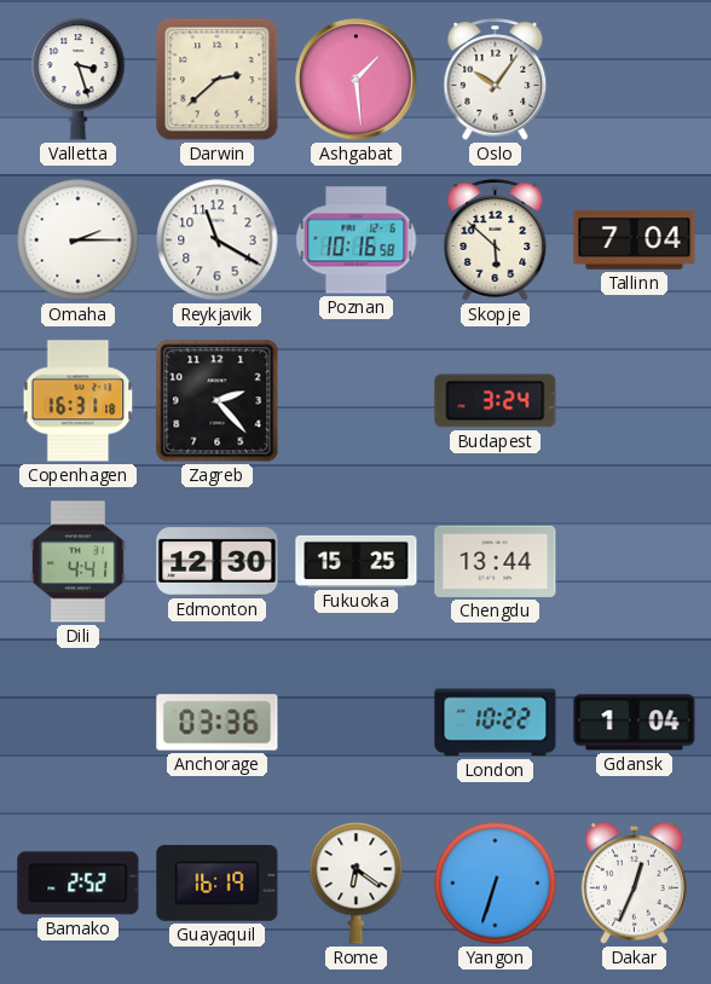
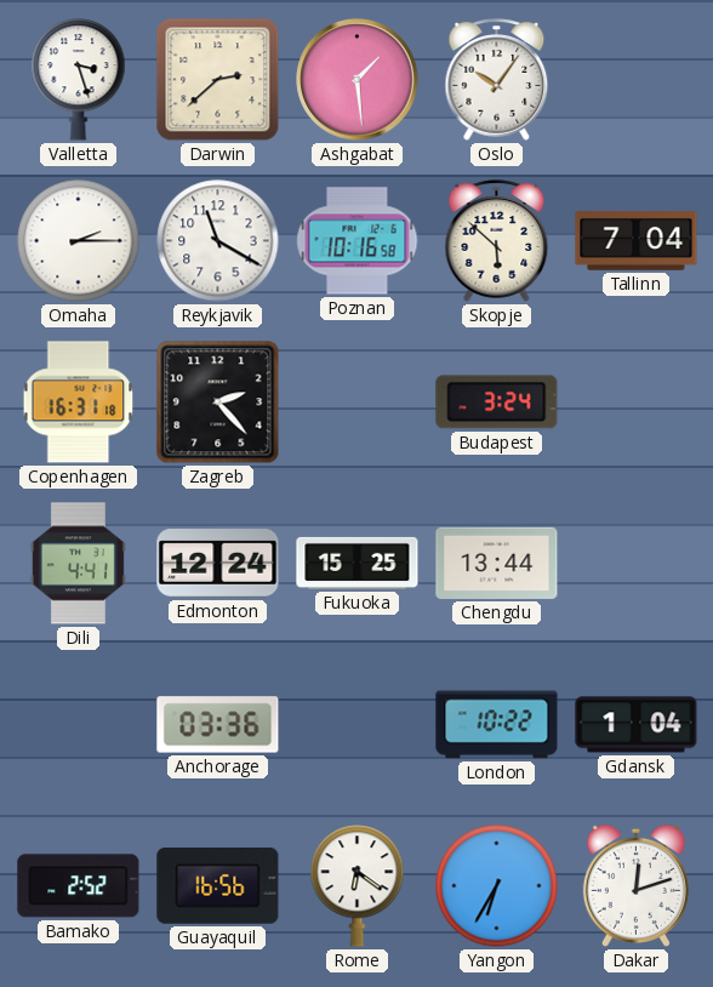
Edmonton: 12:30 -> 12:24
Guayaquil: 16:19 -> 16:56
Yangon: 6:33 -> 6:35
Dakar: 12:34 -> 12:12
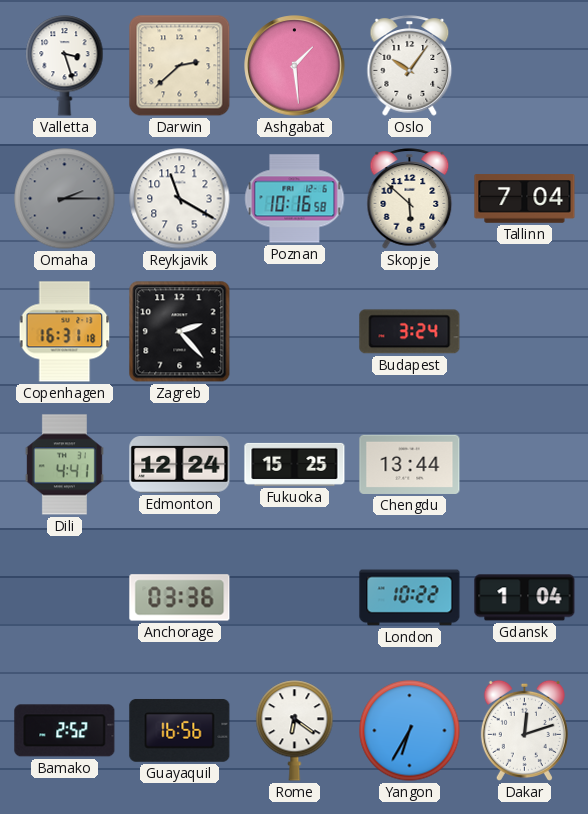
Omaha dial: white -> grey
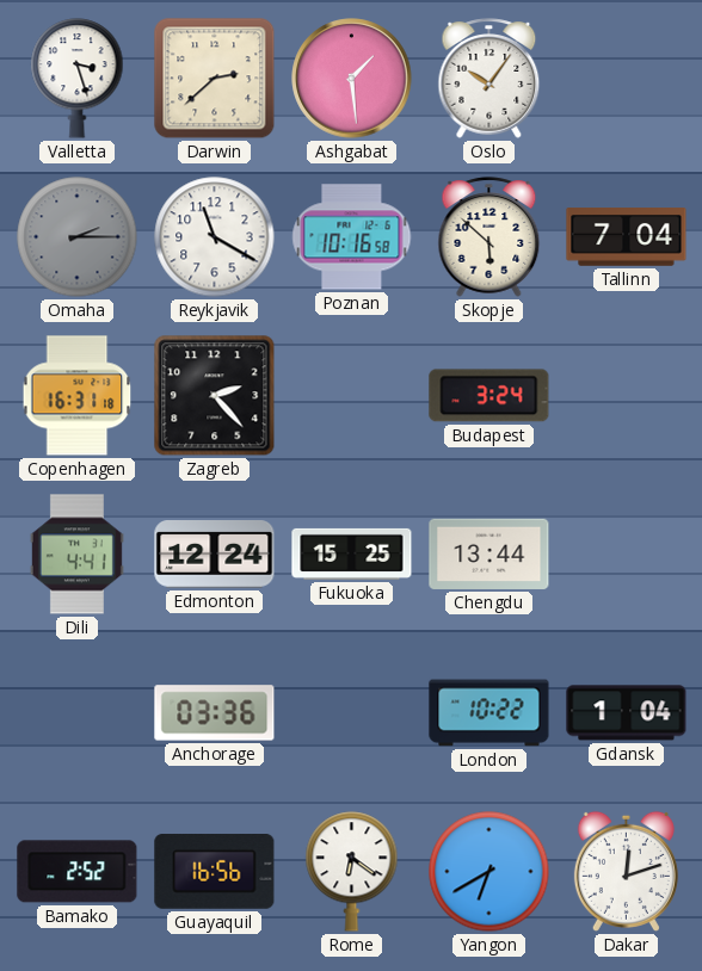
Yangon: 6:35 -> 6:40
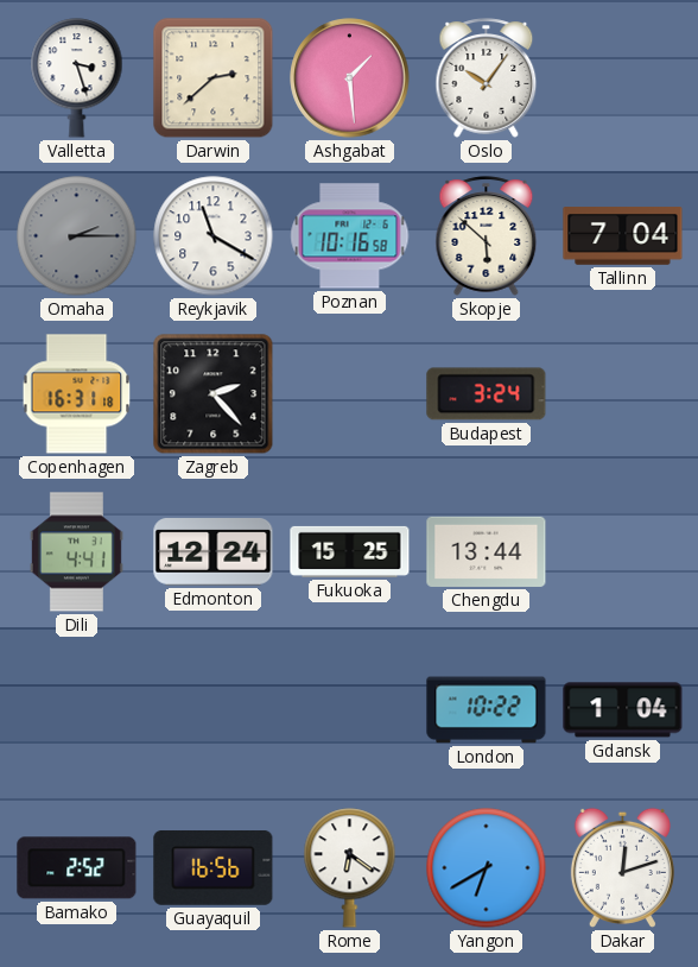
Anchorage: 03:36 -> none
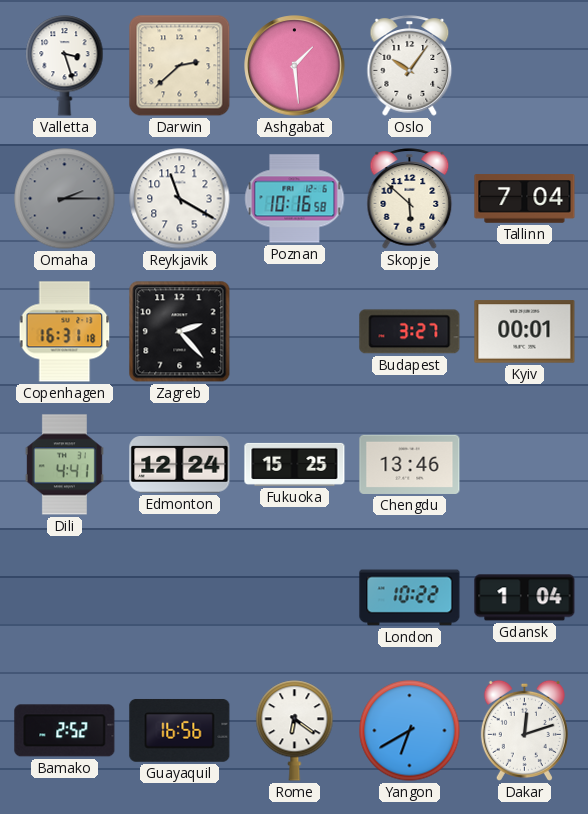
Budapest: 3:24 -> 3:27
Kyiv: none -> 00:01
Chengdu: 13:44 -> 13:46
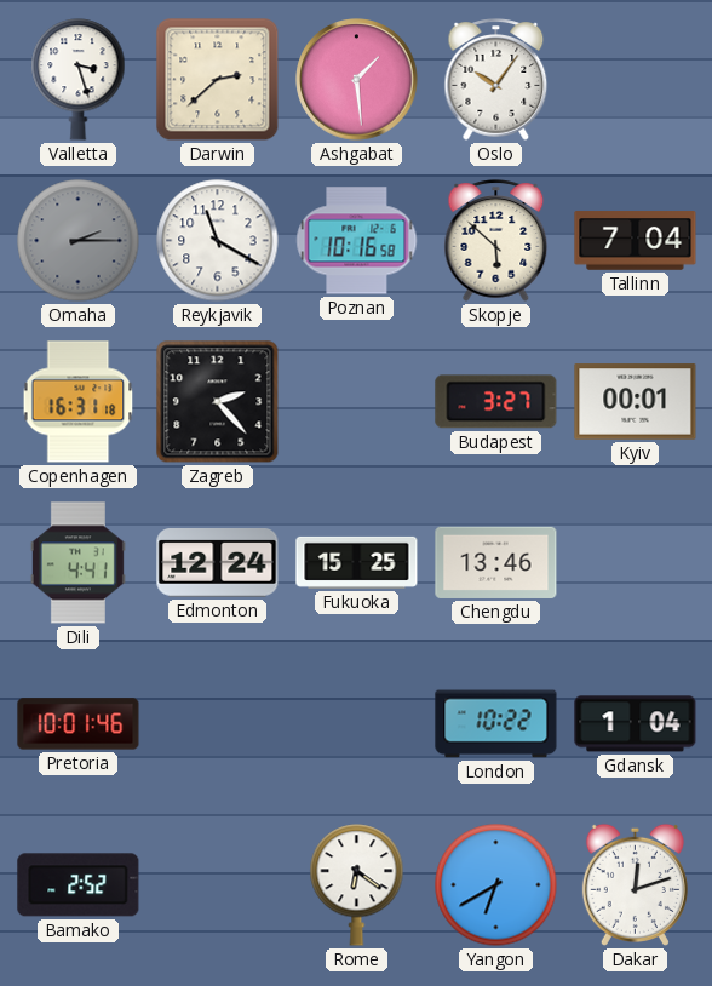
Pretoria: none -> 10:01
Guayaquil: 16:56 -> none
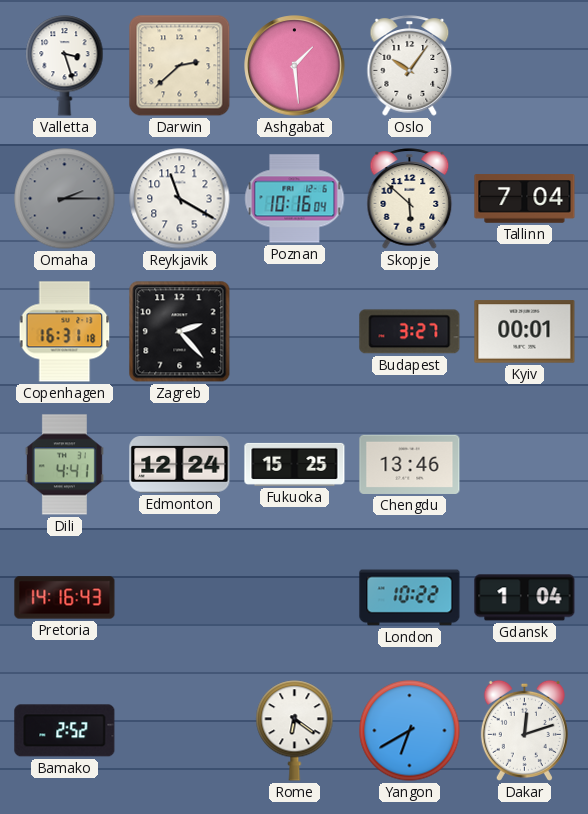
Poznan: 10:16:58 -> 10:16:04
Pretoria: 10:01 -> 14:16
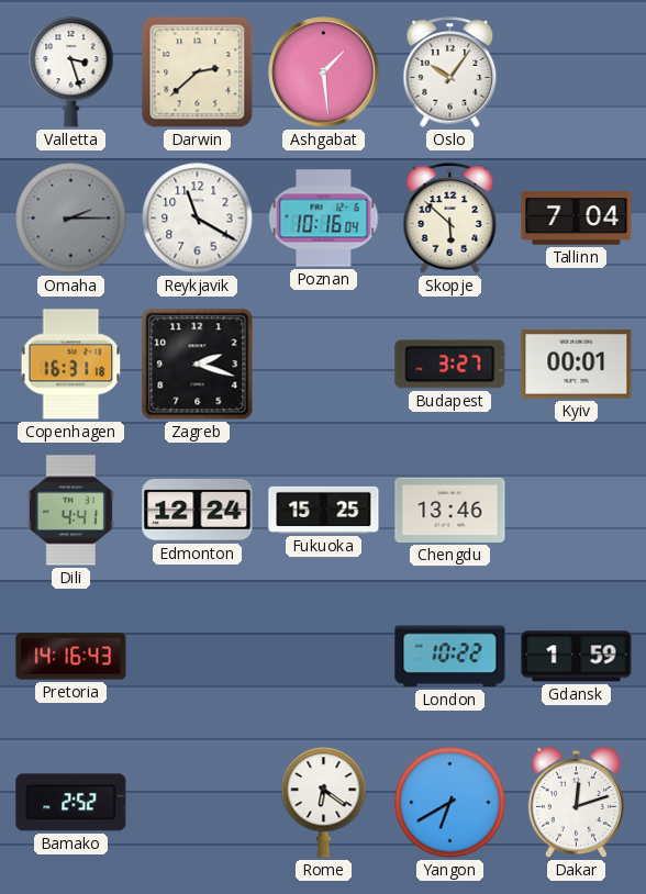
Zagreb: 2:23 -> 2:18
Gdansk: 1:04 -> 1:59
